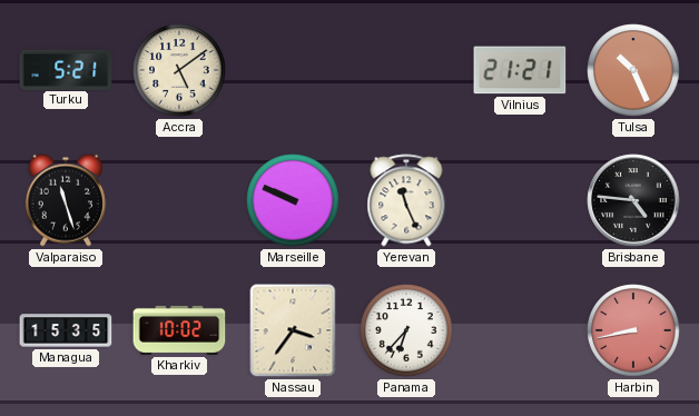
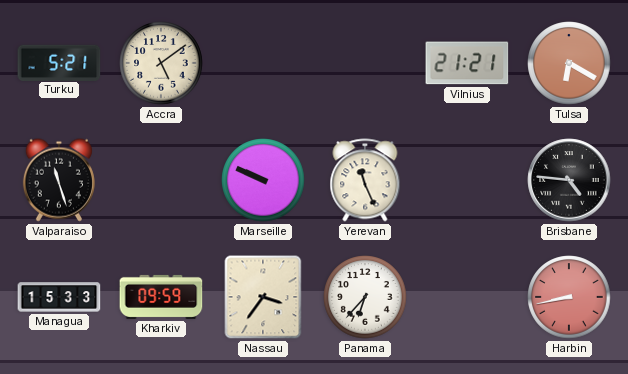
Tulsa: 10:26 -> 6:20
Managua: 15:35 -> 15:33
Kharkiv: 10:02 -> 09:59
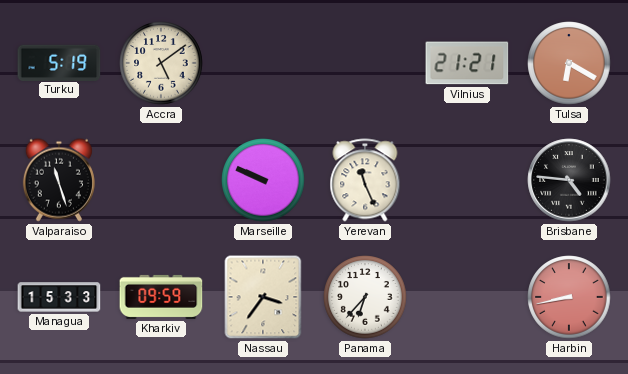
Turku: 5:21 -> 5:19
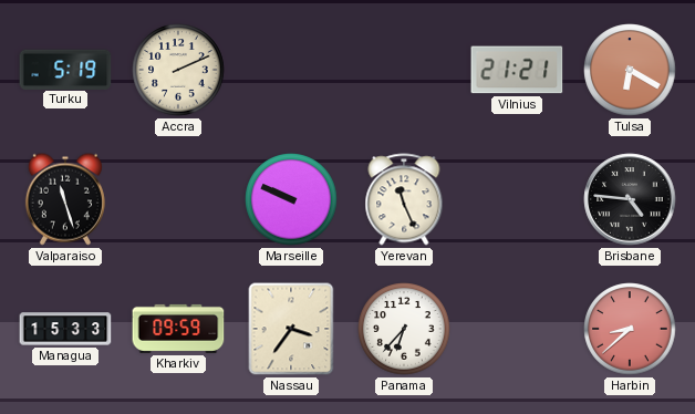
Accra: 5:09 -> 2:11
Harbin: 8:43 -> 8:38
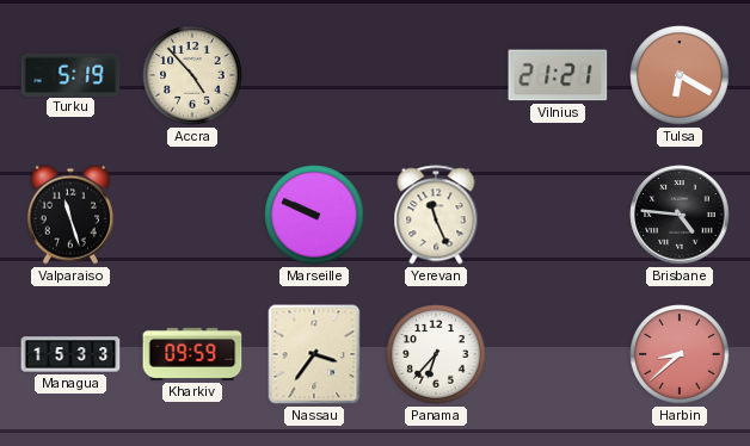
Accra: 2:11 -> 4:53
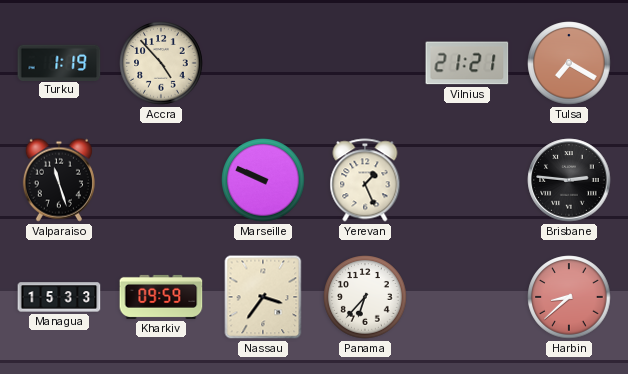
Turku: 5:19 -> 1:19
Tulsa: 6:20 -> 7:20
Yerevan: 11:26 -> 1:26
Brisbane: 4:46 -> 2:46
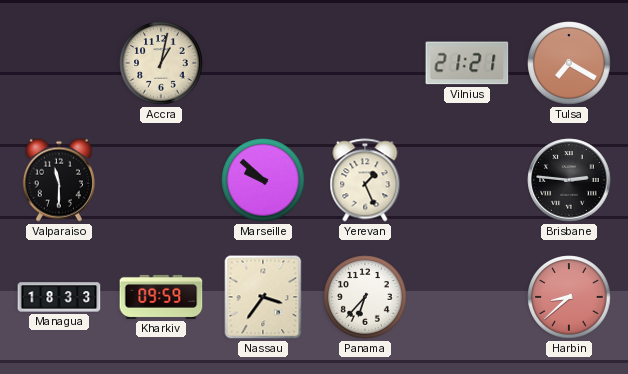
Turku: 1:19 -> none
Accra: 4:53 -> 1:02
Valparaiso: 11:27 -> 11:30
Marseille: 9:49 -> 9:52
Managua: 15:33 -> 18:33
